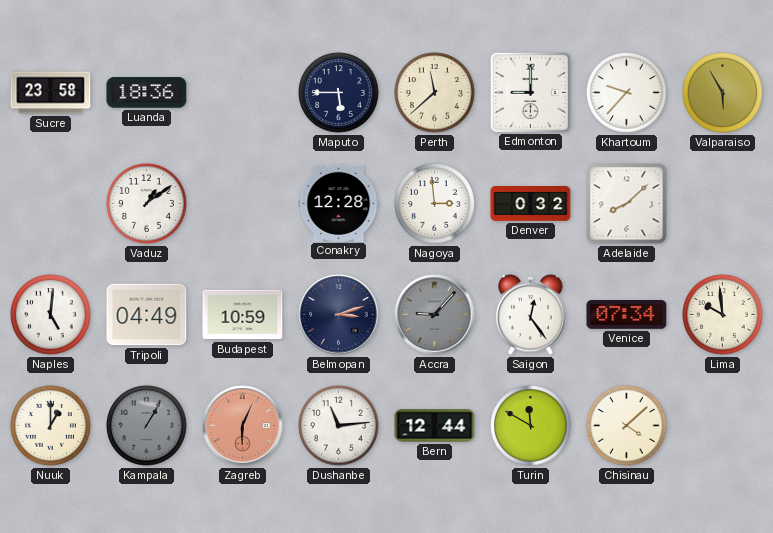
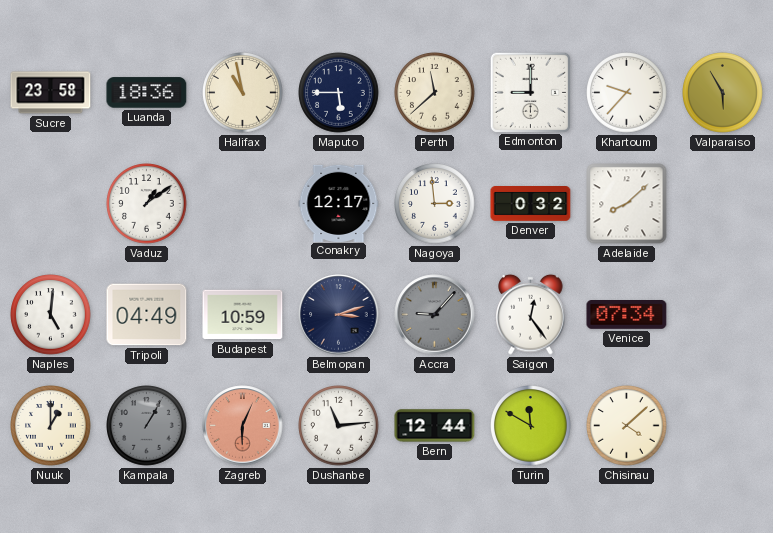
Halifax: none -> 10:58
Conakry: 12:28 -> 12:17
Lima: 9:59 -> none
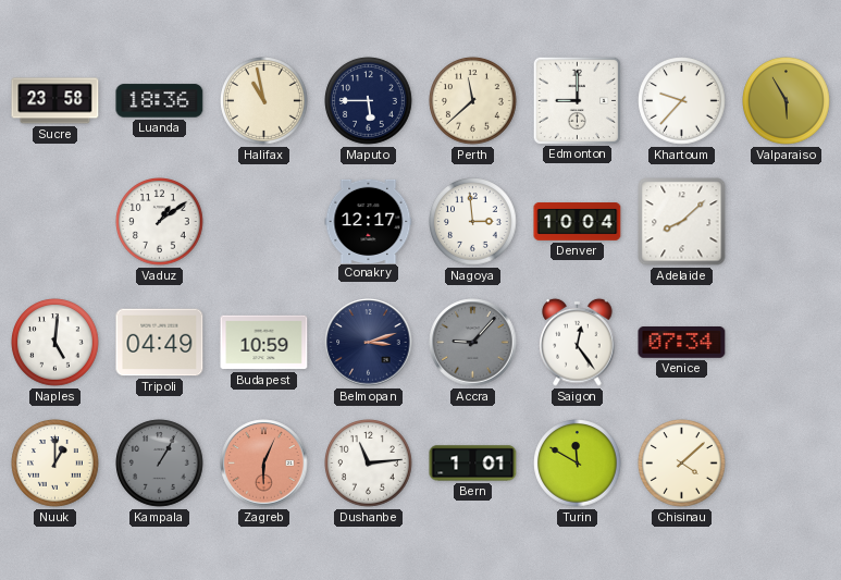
Denver: 0:32 -> 10:04
Bern: 12:44 -> 1:01
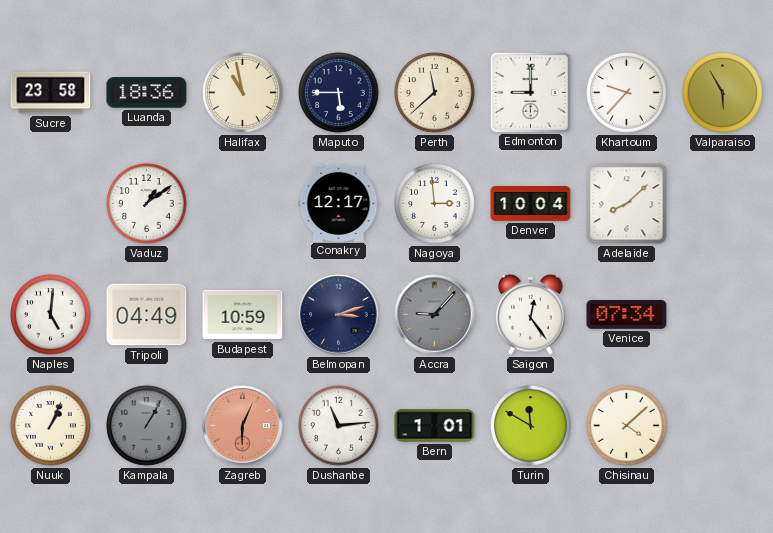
Nuuk: 1:00 -> 1:04
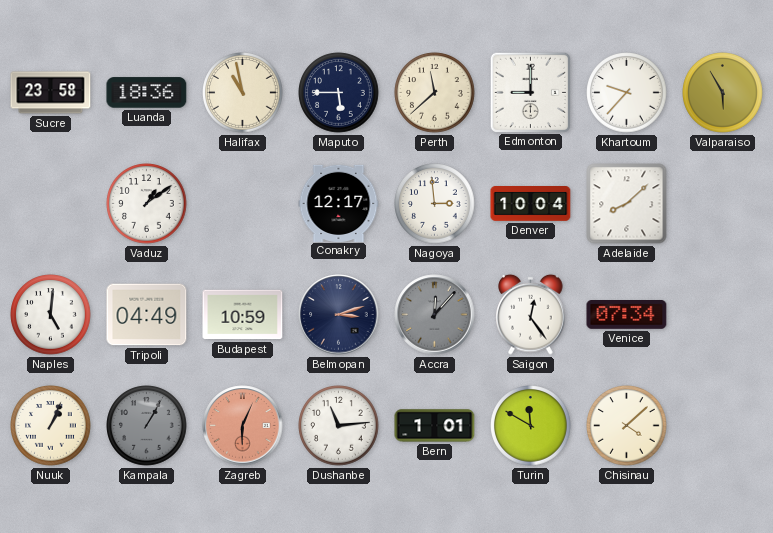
Accra: 9:07 -> 12:07
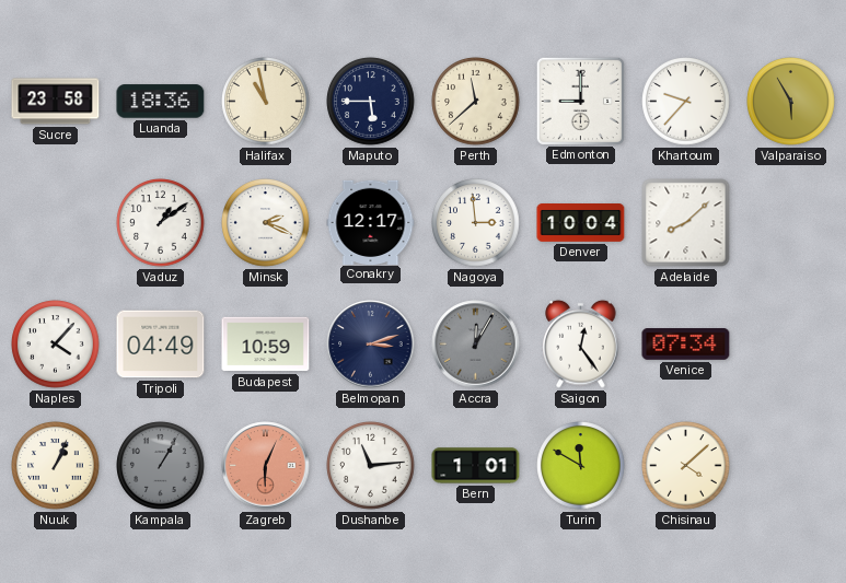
Minsk: none -> 2:19
Naples: 5:01 -> 4:07
Accra: 12:07 -> 12:05
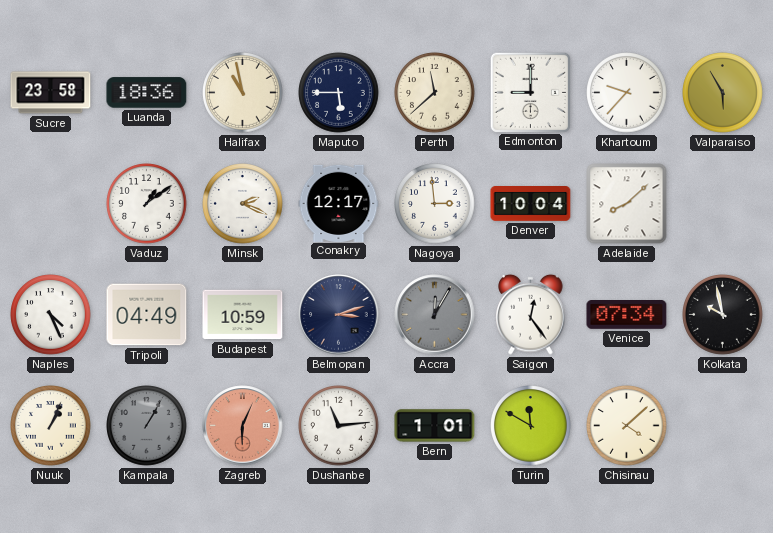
Naples: 4:07 -> 4:26
Kolkata: none -> 9:58
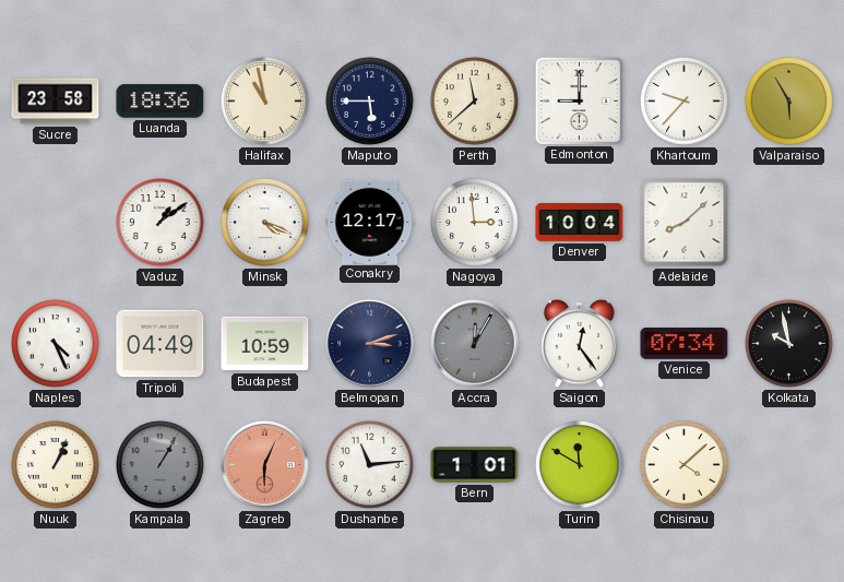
Minsk: 2:19 -> 4:19
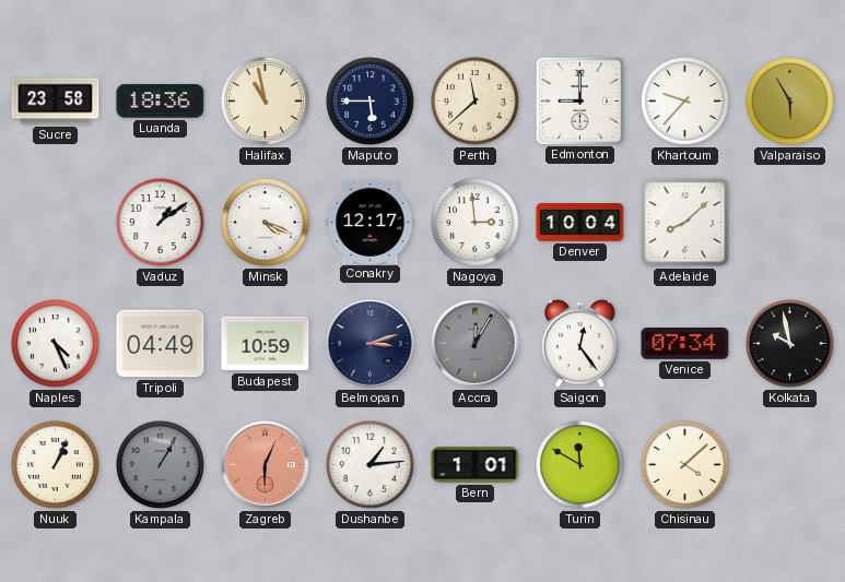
Dushanbe: 11:14 -> 1:14
